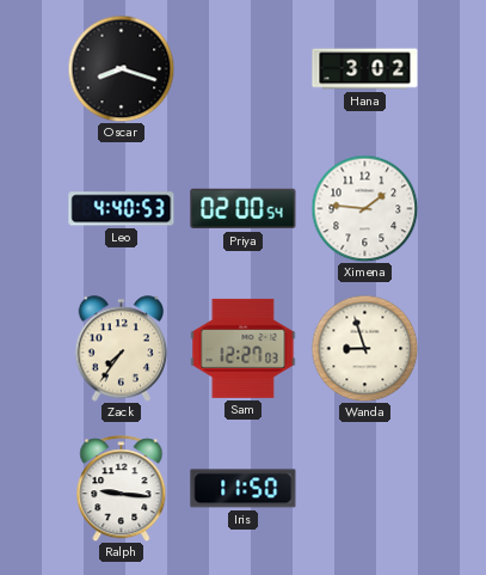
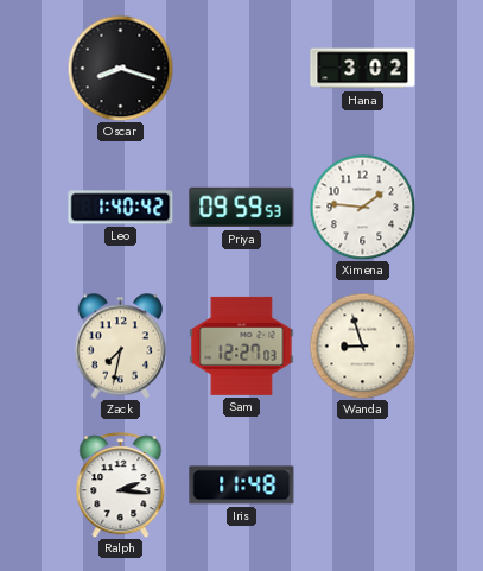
Leo: 4:40 -> 1:40
Priya: 02:00 -> 09:59
Zack: 7:36 -> 7:32
Ralph: 9:16 -> 2:16
Iris: 11:50 -> 11:48
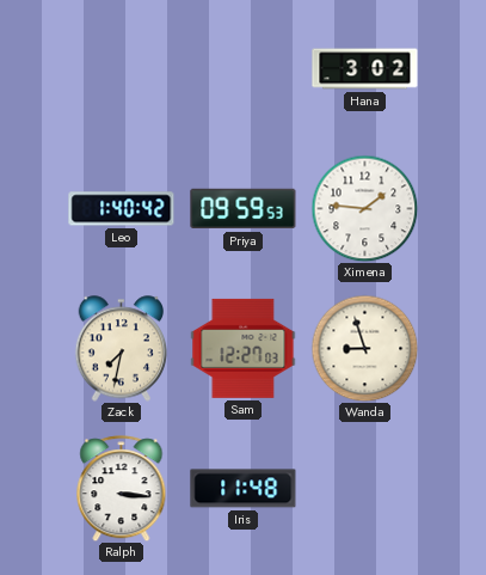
Oscar: 8:18 -> none
Ralph: 2:16 -> 3:16
